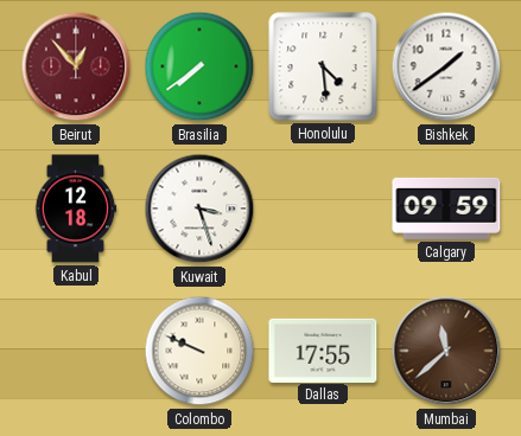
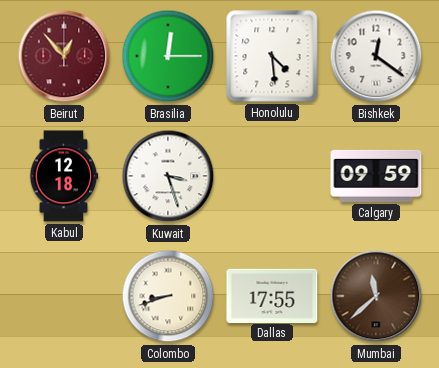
Brasilia: 7:39 -> 12:15
Bishkek: 1:39 -> 12:21
Colombo: 9:49 -> 8:42
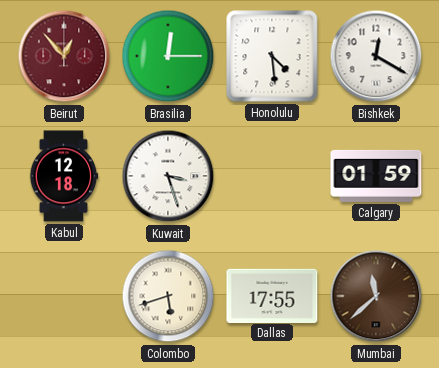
Bishkek: 12:21 -> 12:20
Calgary: 09:59 -> 01:59
Colombo: 8:42 -> 5:42
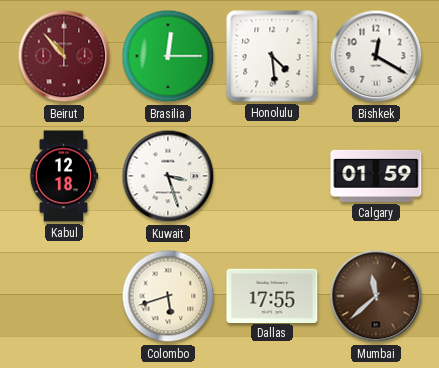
Beirut: 12:53 -> 10:53
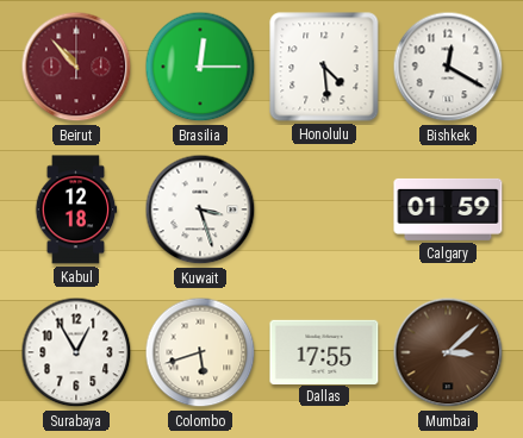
Surabaya: none -> 12:55
Mumbai: 11:38 -> 3:08
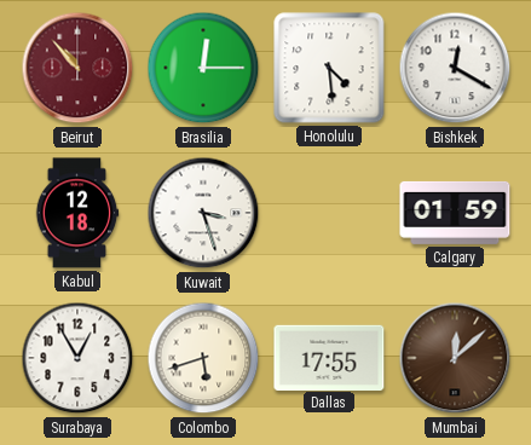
Mumbai: 3:08 -> 12:08
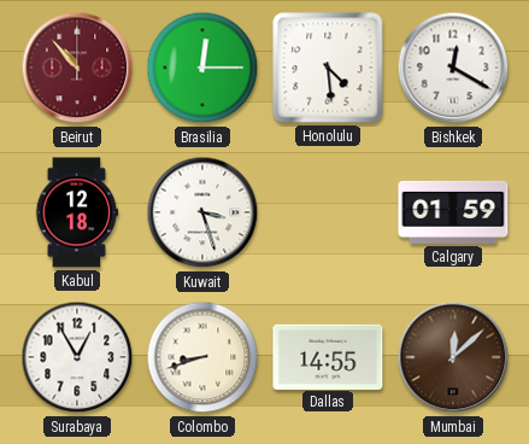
Colombo: 5:42 -> 8:42
Dallas: 17:55 -> 14:55
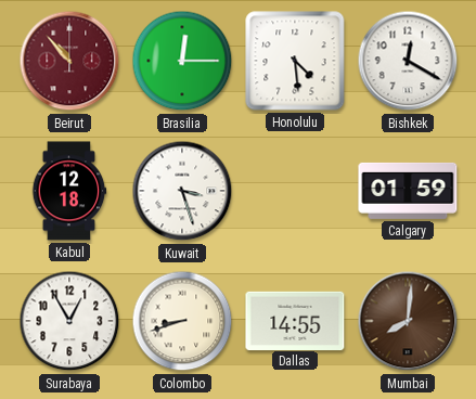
Mumbai: 12:08 -> 8:01
